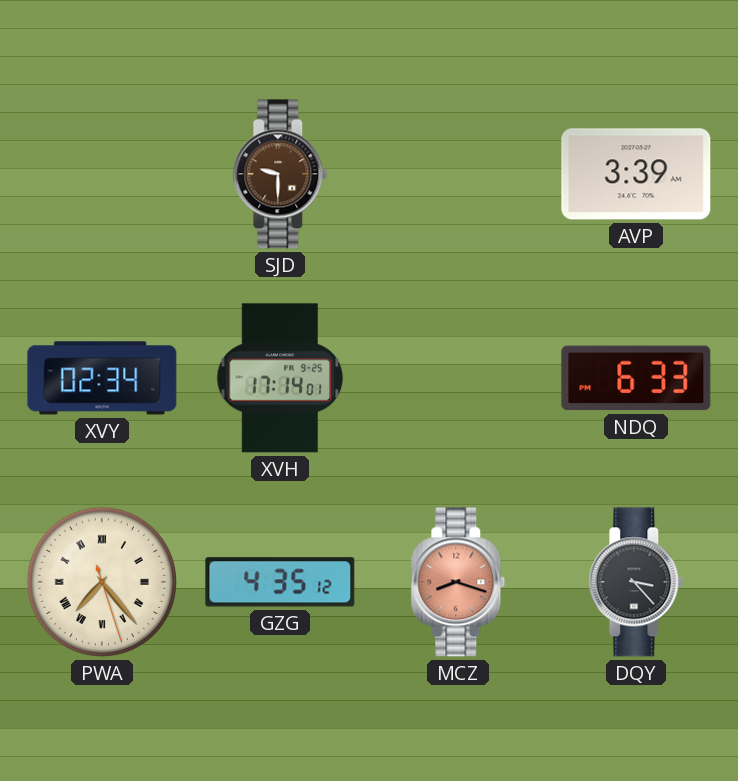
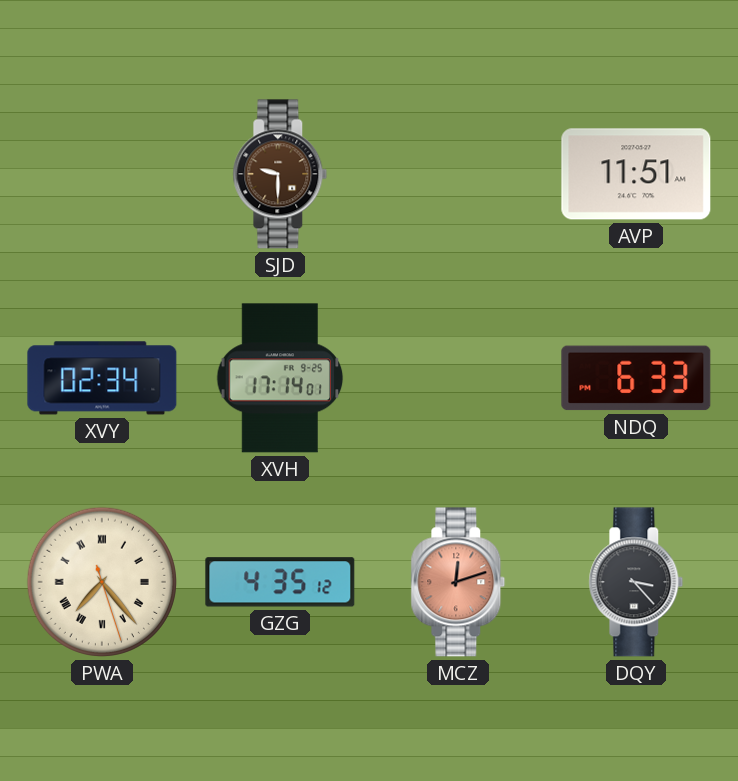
AVP: 3:39 -> 11:51
MCZ: 8:18 -> 12:12
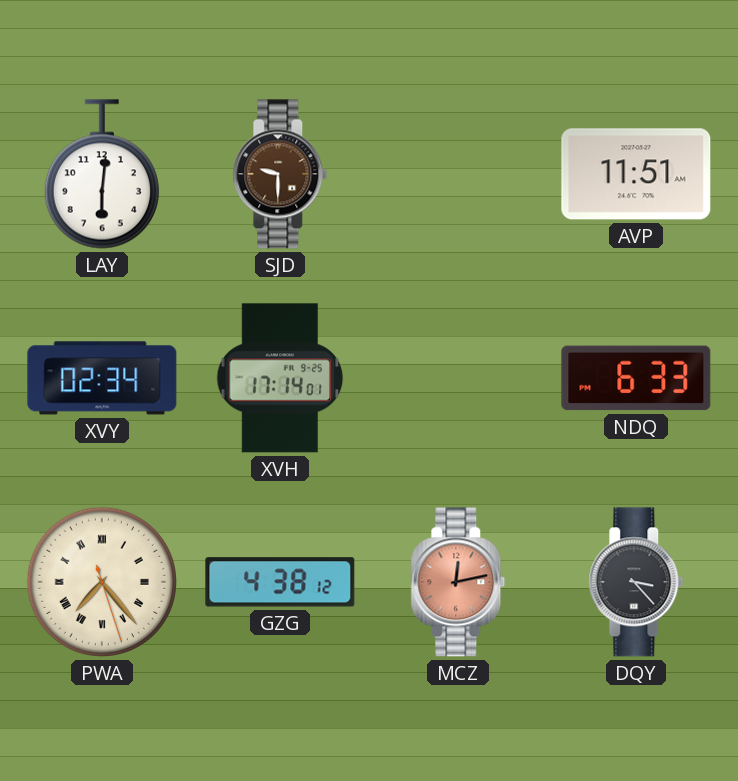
LAY: none -> 6:01
GZG: 4:35 -> 4:38
MCZ: 12:12 -> 12:13
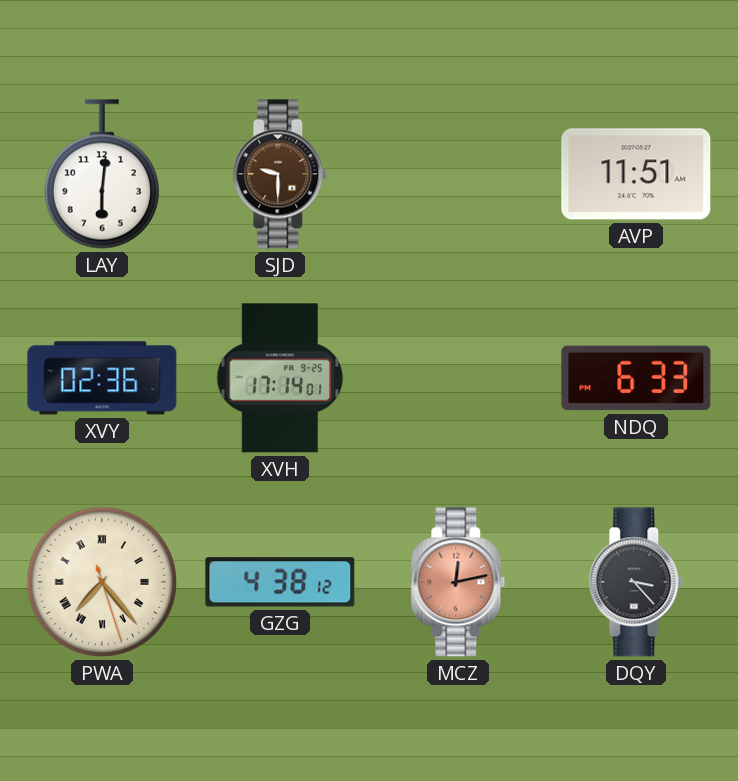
XVY: 02:34 -> 02:36
